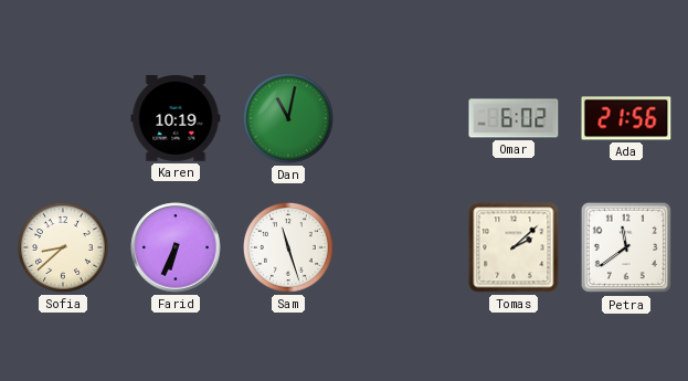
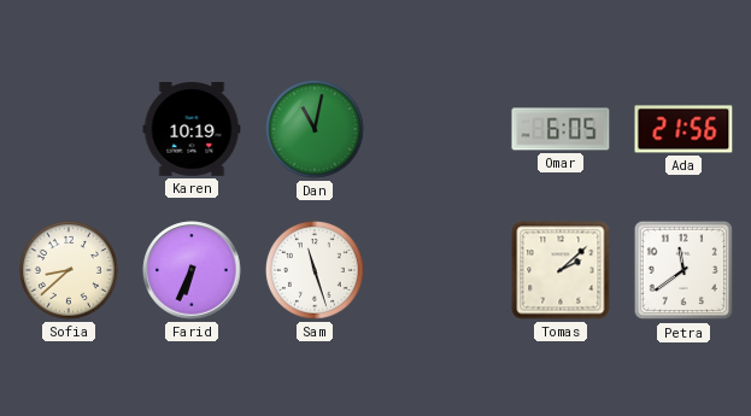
Omar: 6:02 -> 6:05
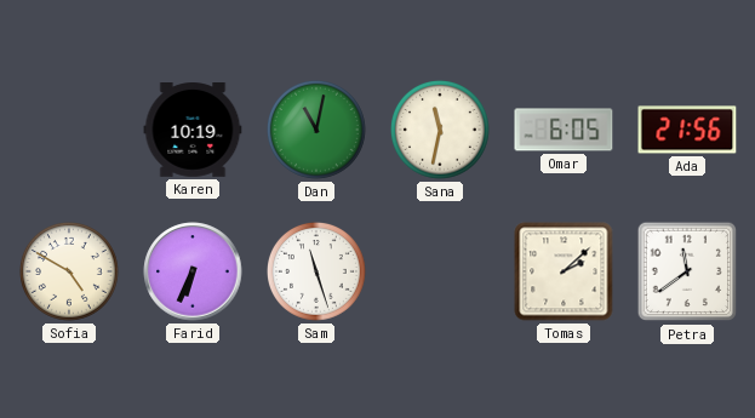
Sana: none -> 11:32
Sofia: 8:38 -> 4:50
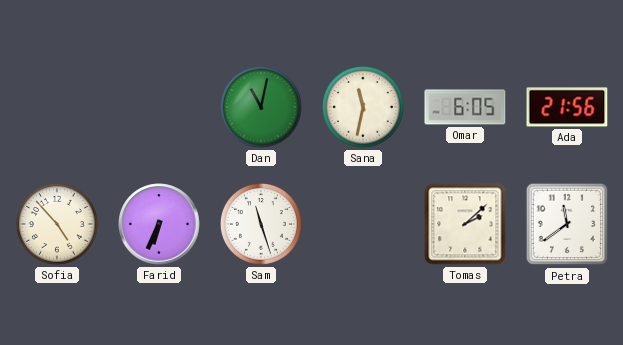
Karen: 10:19 -> none
Sofia: 4:50 -> 4:53
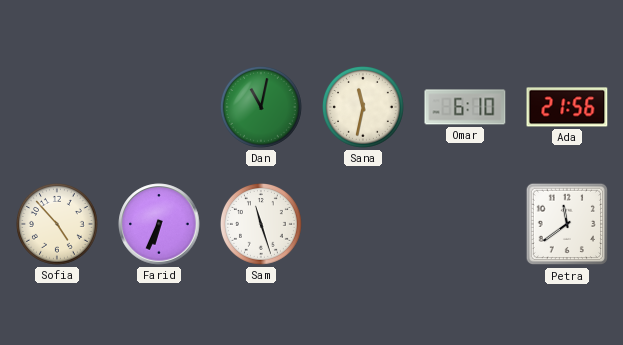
Omar: 6:05 -> 6:10
Tomas: 2:08 -> none
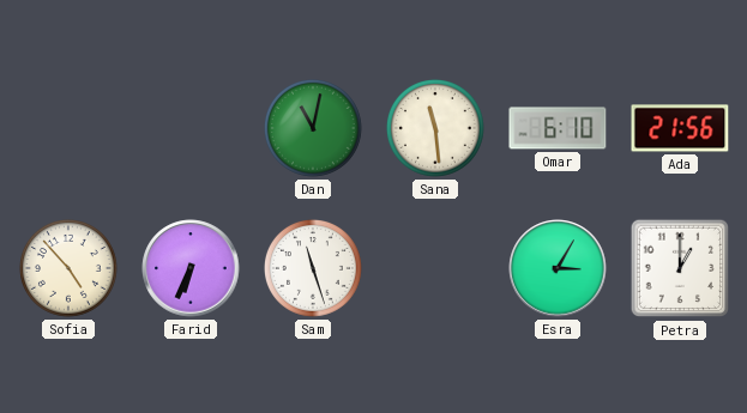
Sana: 11:32 -> 11:29
Esra: none -> 3:05
Petra: 11:39 -> 1:00
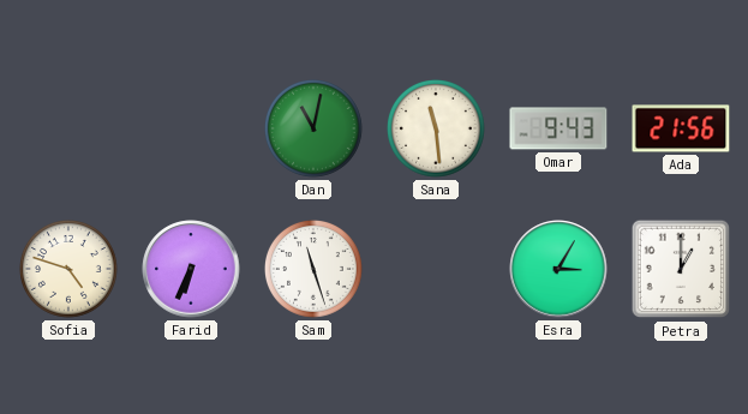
Omar: 6:10 -> 9:43
Sofia: 4:53 -> 4:48
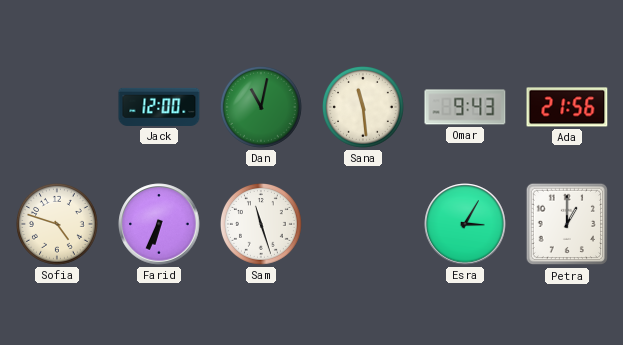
Jack: none -> 12:00
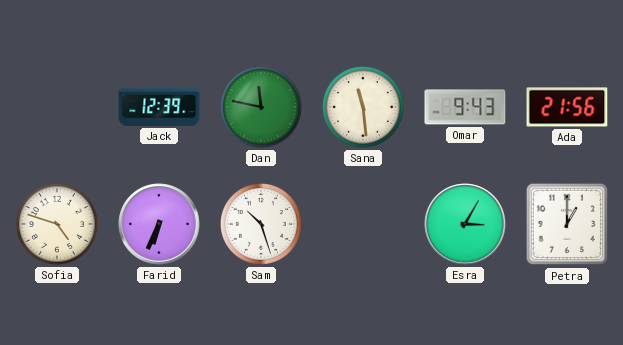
Jack: 12:00 -> 12:39
Dan: 11:02 -> 11:47
Sam: 11:27 -> 10:27
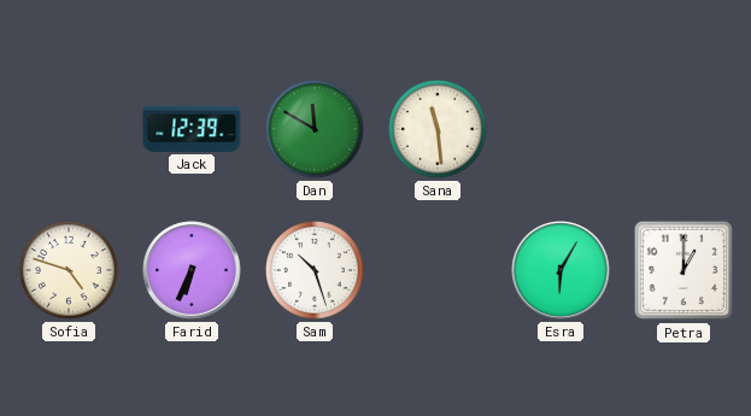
Dan: 11:47 -> 11:50
Omar: 9:43 -> none
Ada: 21:56 -> none
Esra: 3:05 -> 6:05
